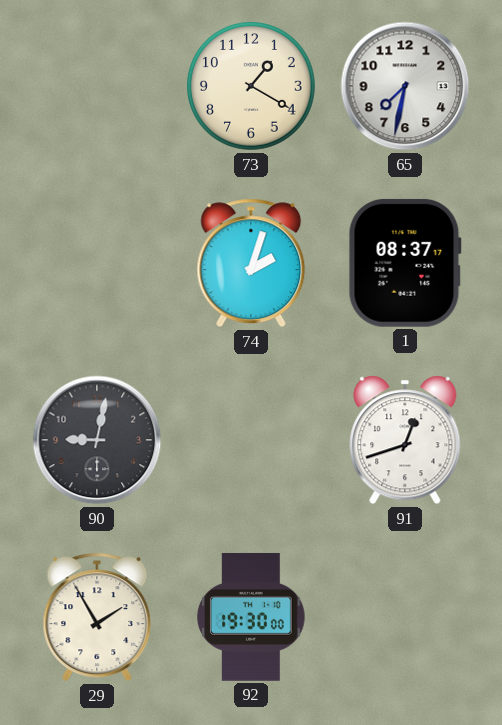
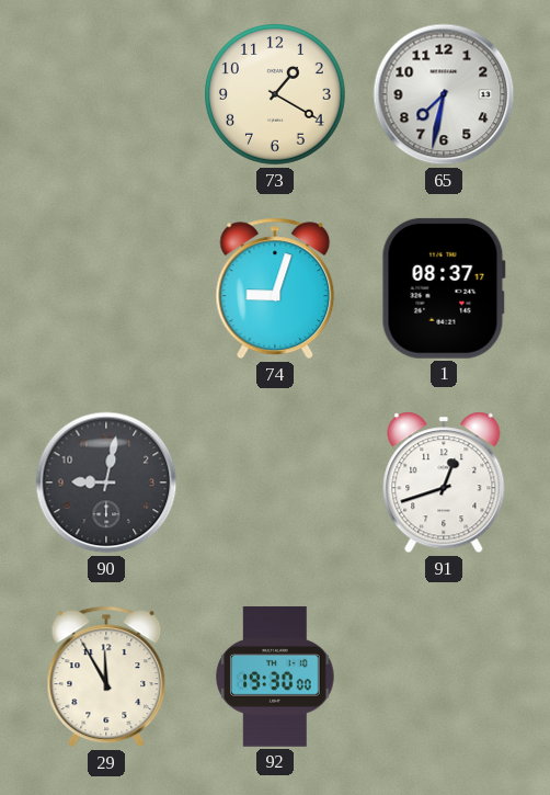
74: 2:03 -> 9:03
29: 1:55 -> 11:55
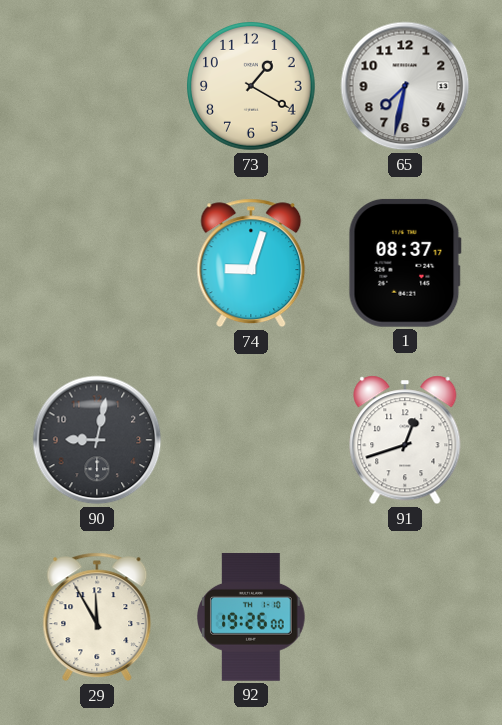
92: 19:30 -> 19:26
